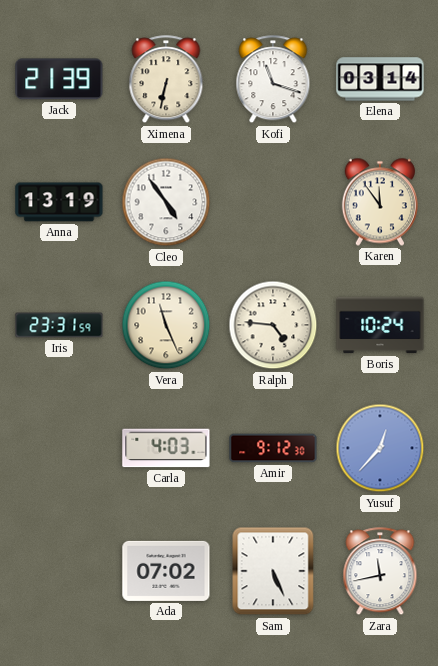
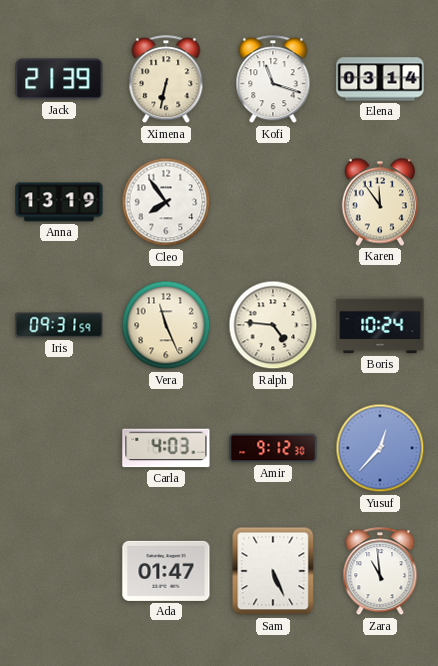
Cleo: 4:54 -> 7:54
Iris: 23:31 -> 09:31
Ada: 07:02 -> 01:47
Zara: 11:43 -> 10:59
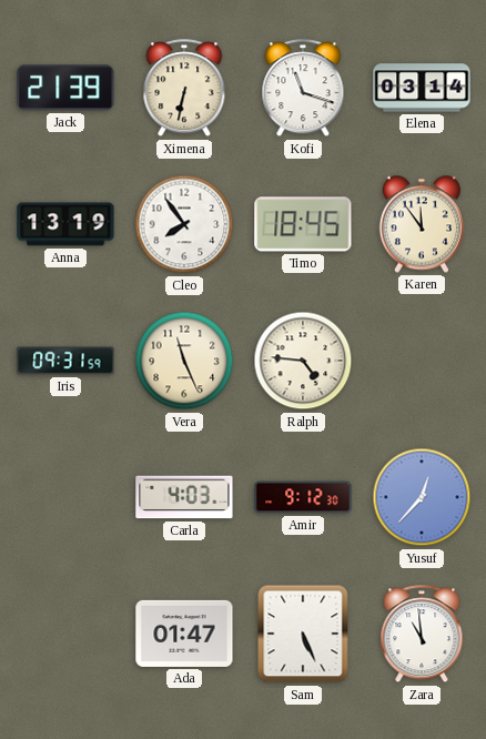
Timo: none -> 18:45
Boris: 10:24 -> none
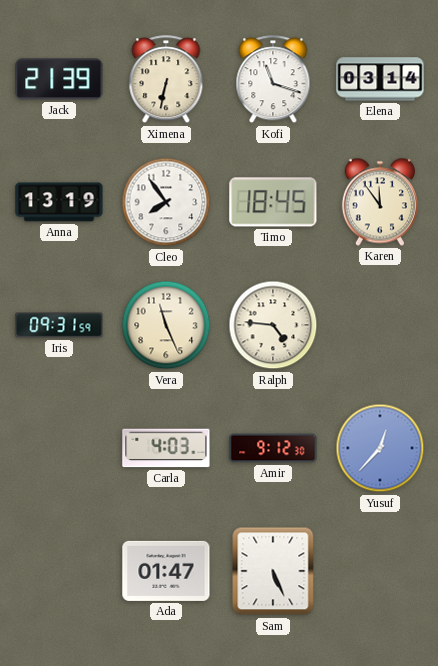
Zara: 10:59 -> none
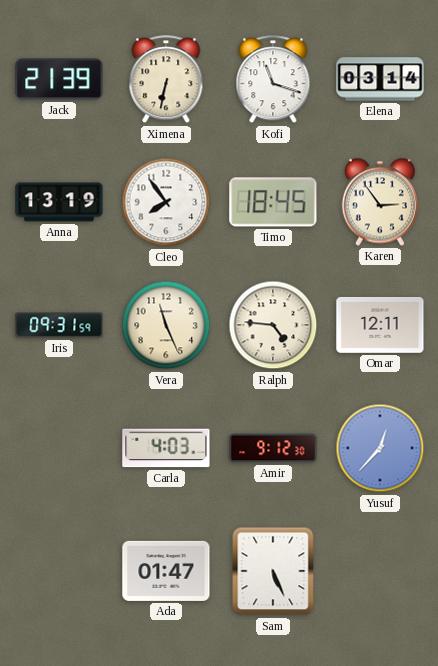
Karen: 11:54 -> 2:54
Omar: none -> 12:11
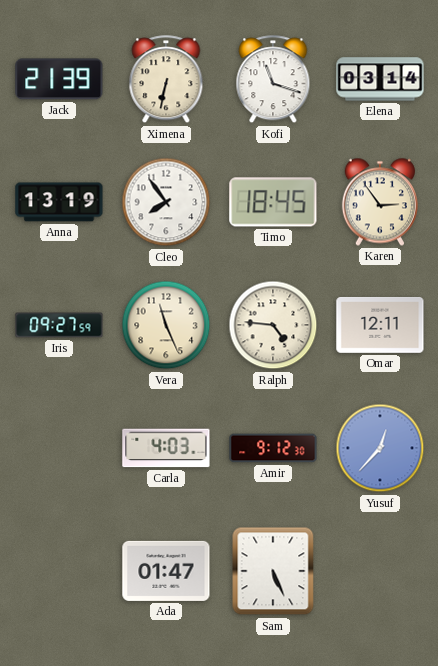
Iris: 09:31 -> 09:27
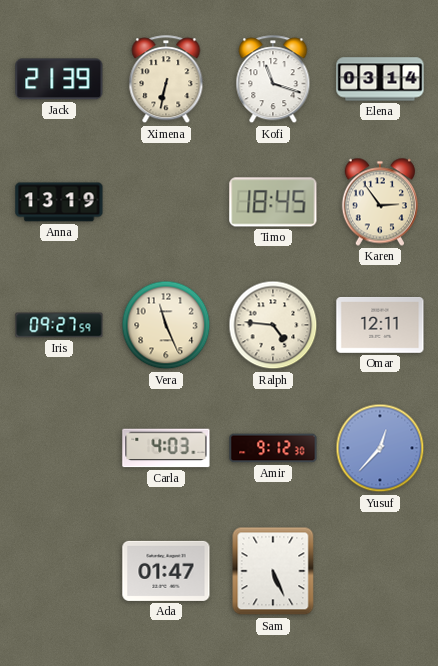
Cleo: 7:54 -> none
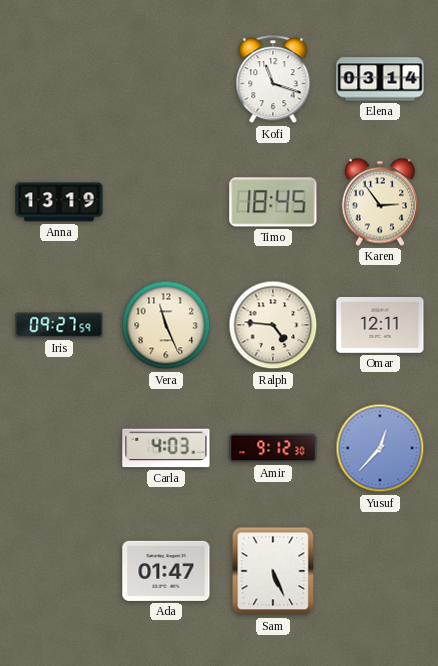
Jack: 21:39 -> none
Ximena: 6:32 -> none
